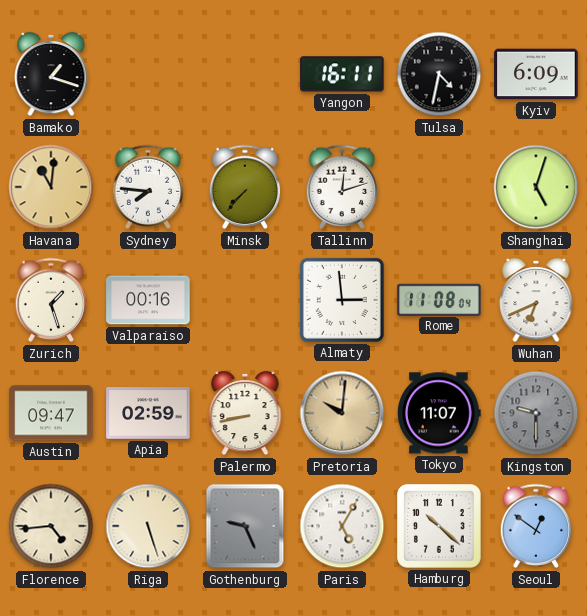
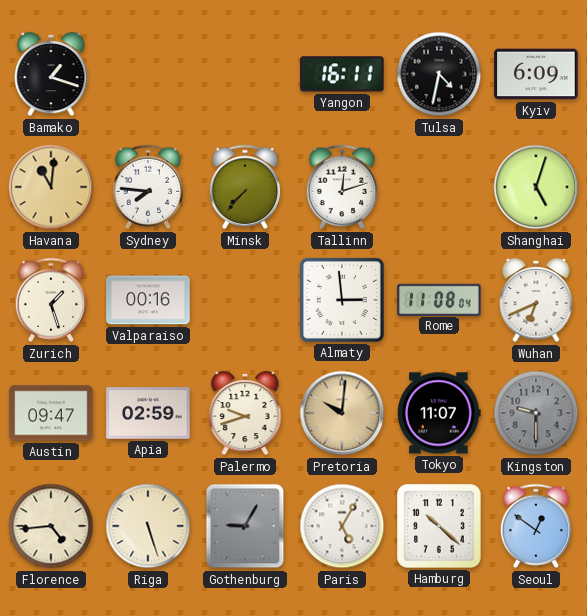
Palermo: 8:43 -> 9:42
Gothenburg: 9:26 -> 9:05
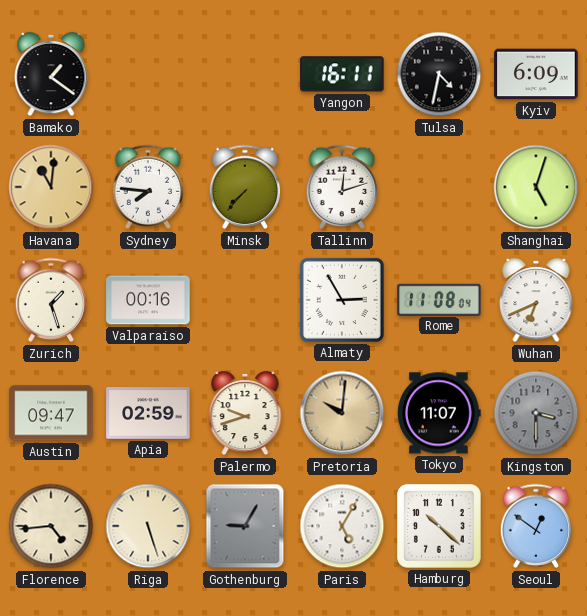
Bamako: 1:18 -> 1:21
Almaty: 2:59 -> 2:55
Kingston: 9:30 -> 3:30
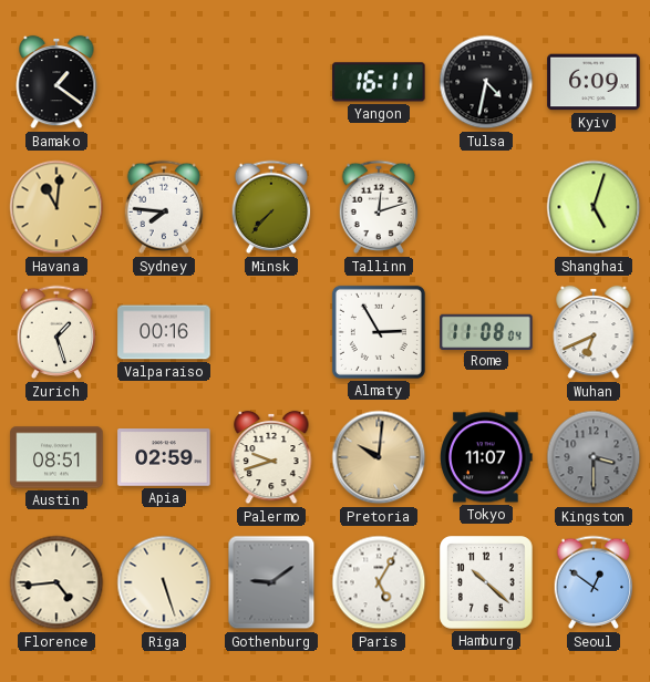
Austin: 09:47 -> 08:51
Gothenburg: 9:05 -> 9:09
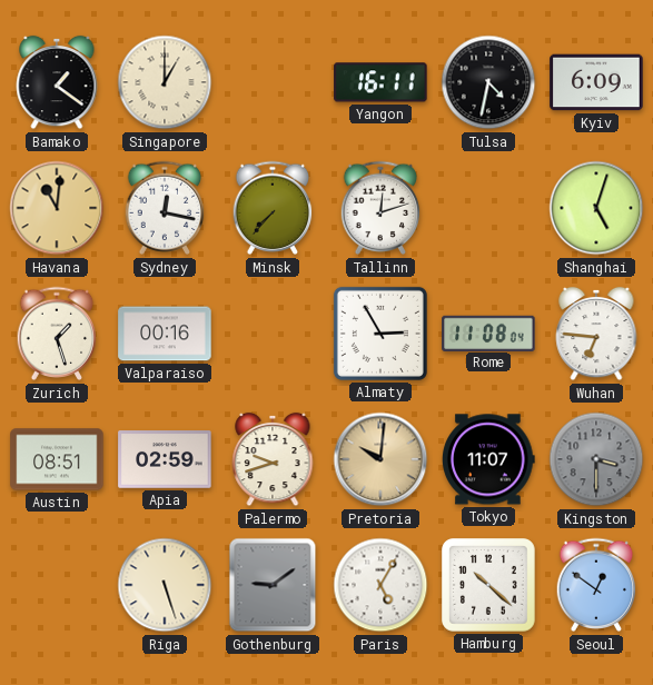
Singapore: none -> 1:00
Sydney: 7:46 -> 12:17
Wuhan: 6:41 -> 6:46
Florence: 4:44 -> none
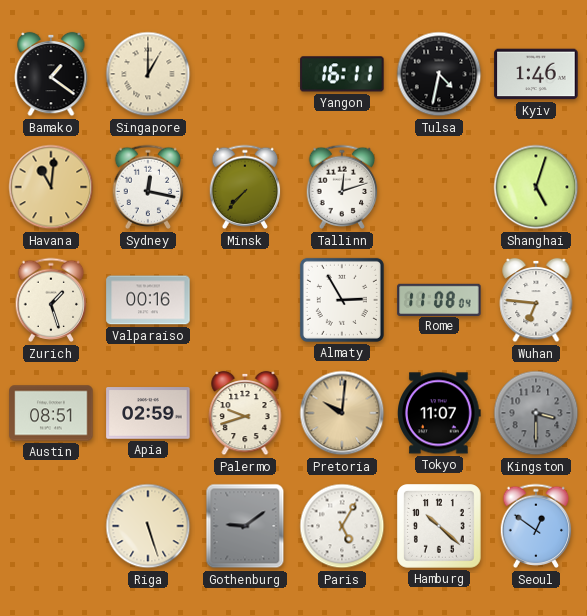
Kyiv: 6:09 -> 1:46
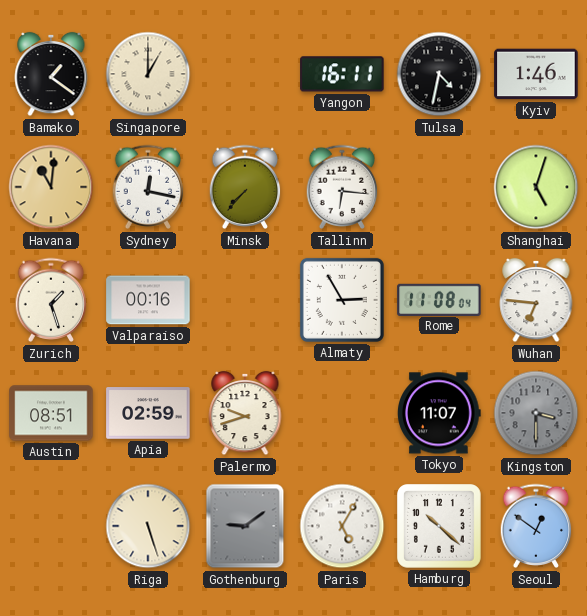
Tallinn: 12:12 -> 6:16
Pretoria: 10:01 -> none
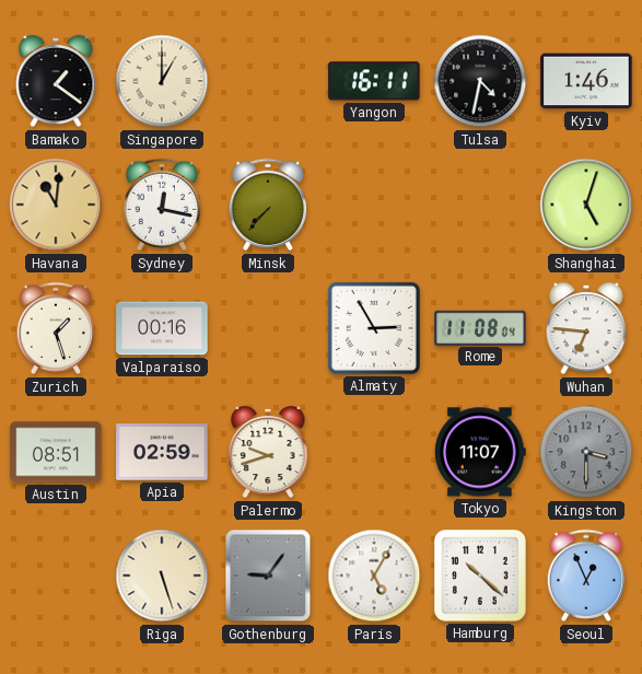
Tallinn: 6:16 -> none
Gothenburg: 9:09 -> 9:06
Seoul: 12:51 -> 12:56
